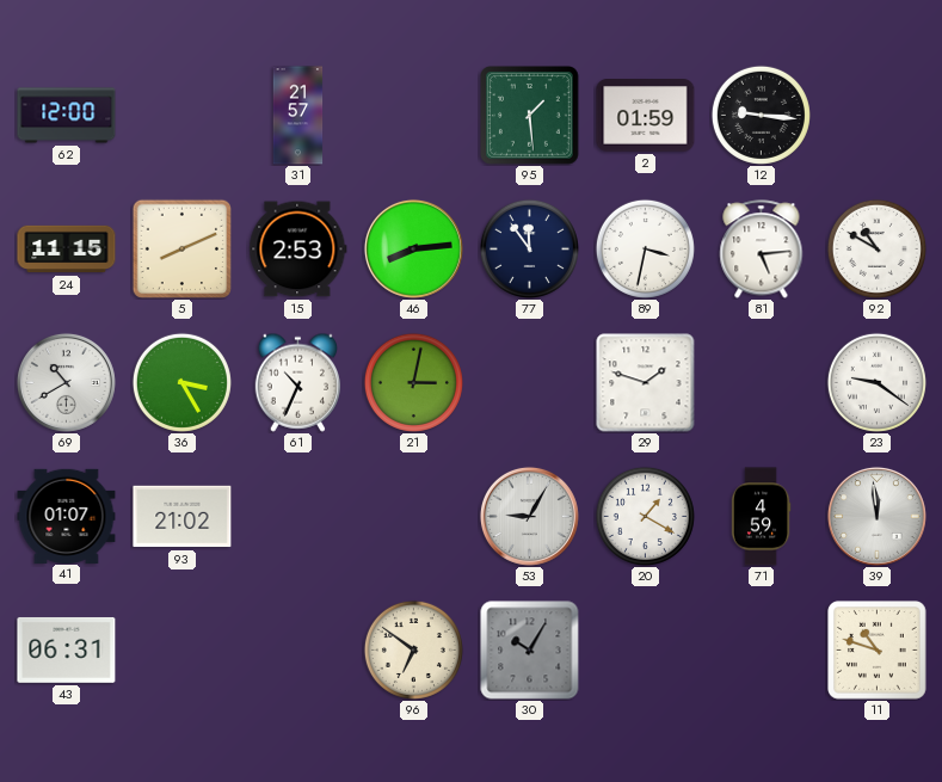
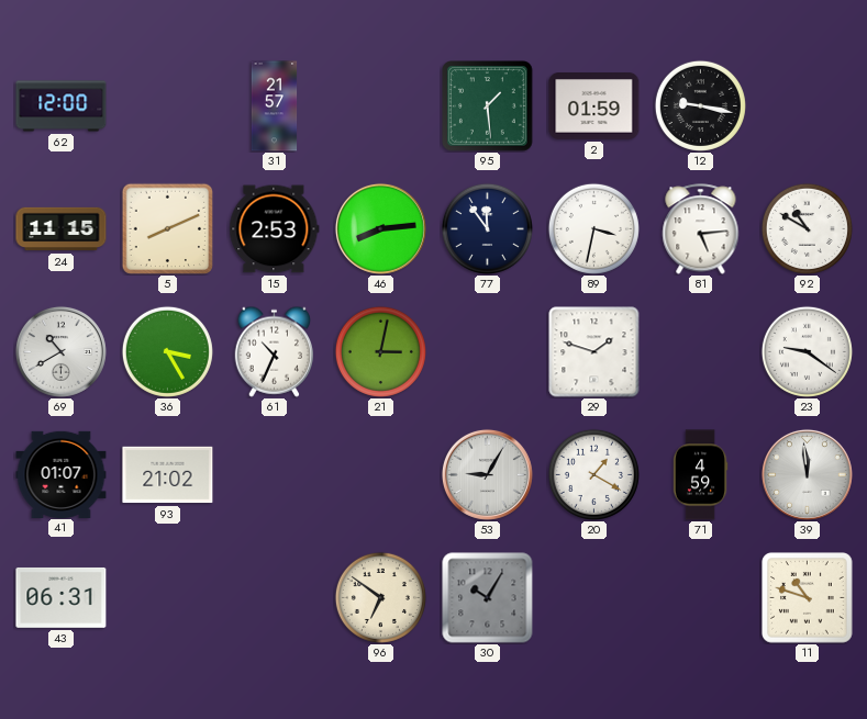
12: 9:16 -> 9:17
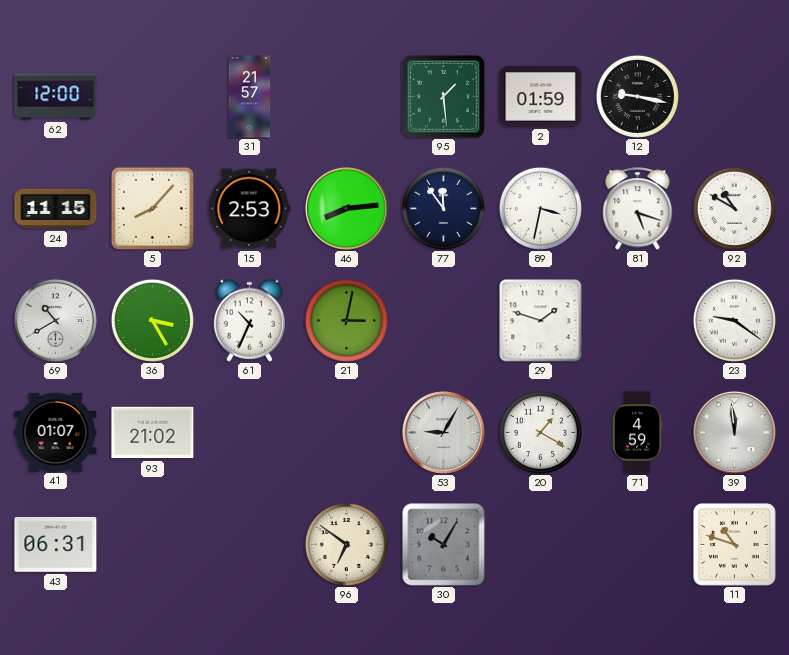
5: 8:11 -> 8:07
81: 5:14 -> 5:18
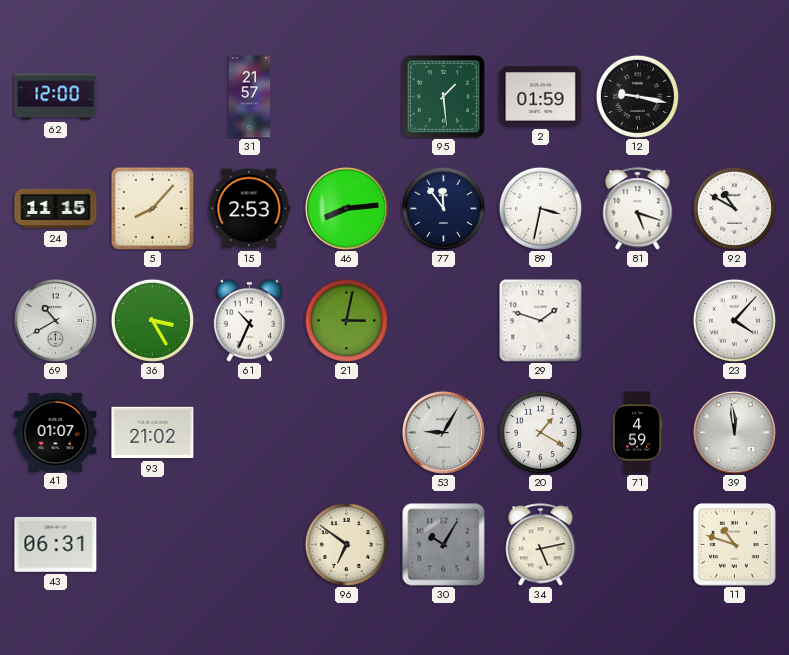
23: 9:21 -> 4:07
34: none -> 5:13
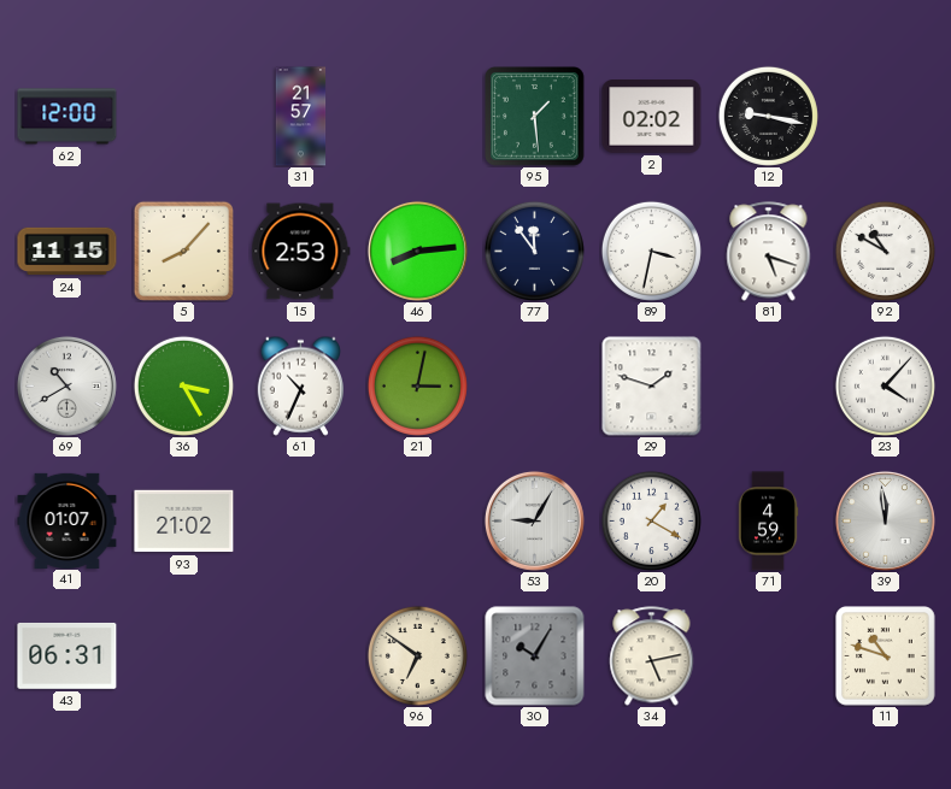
2: 01:59 -> 02:02
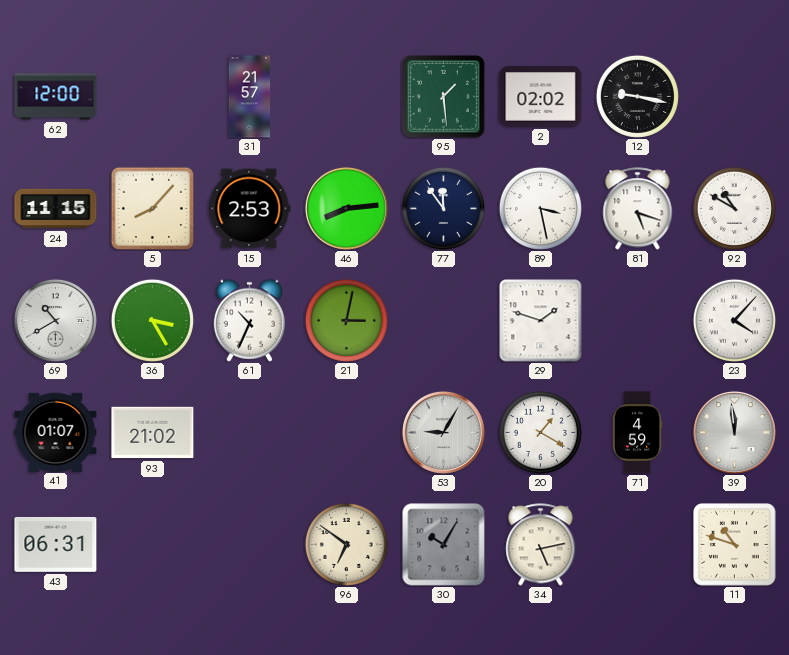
89: 3:32 -> 3:28
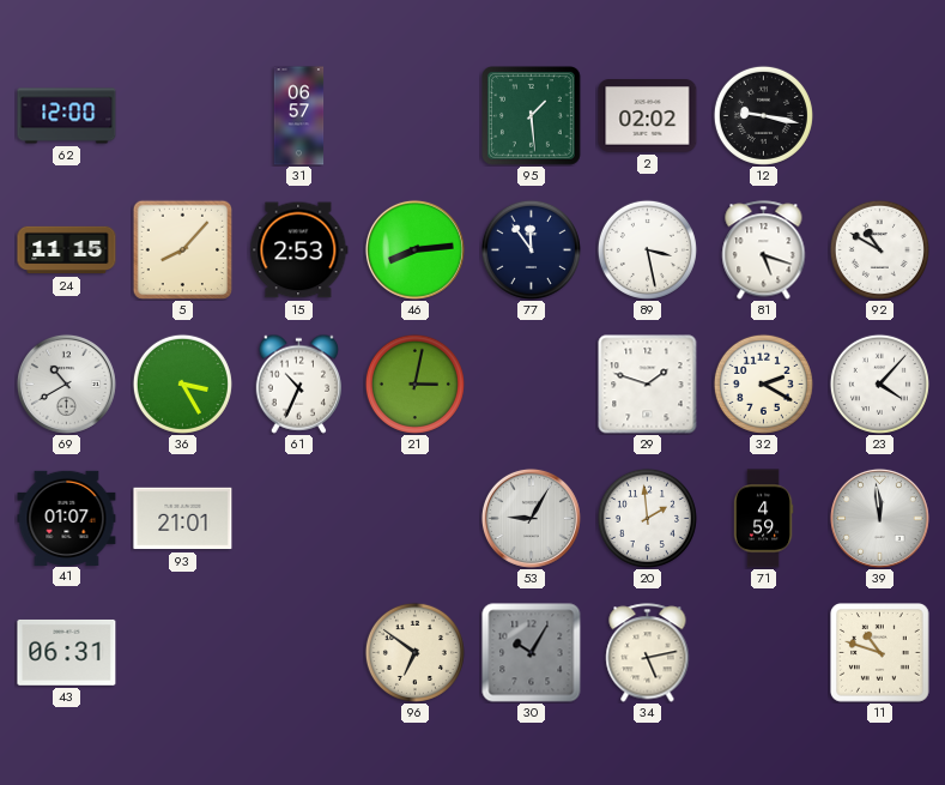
31: 21:57 -> 06:57
32: none -> 2:20
93: 21:02 -> 21:01
20: 1:20 -> 1:59
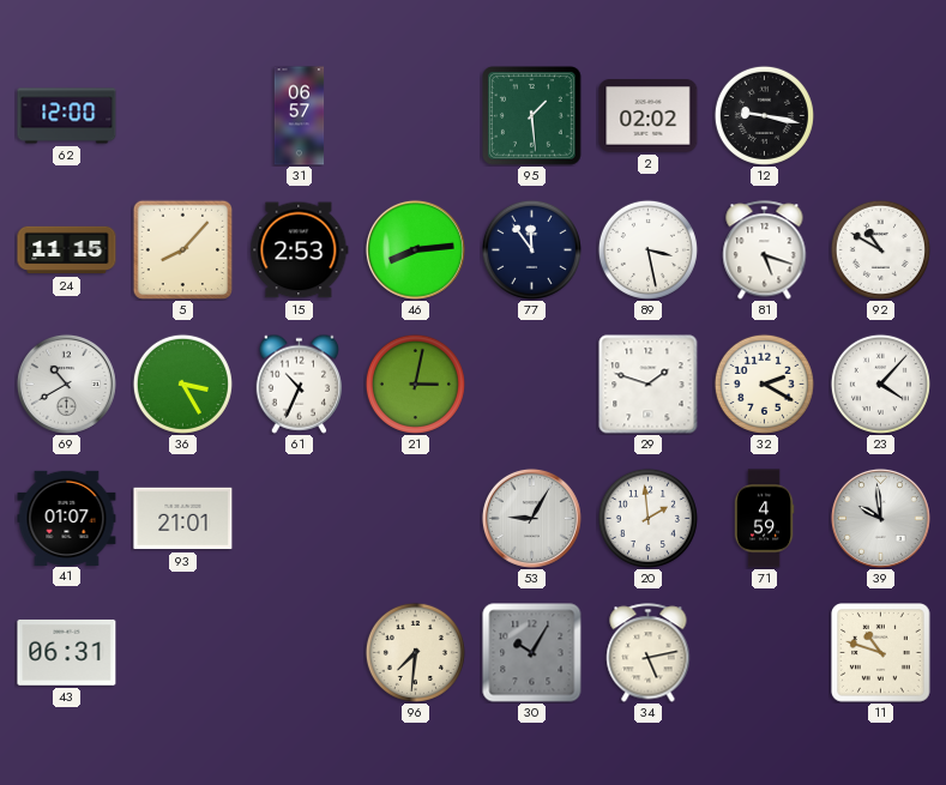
39: 11:59 -> 9:59
96: 6:51 -> 7:31
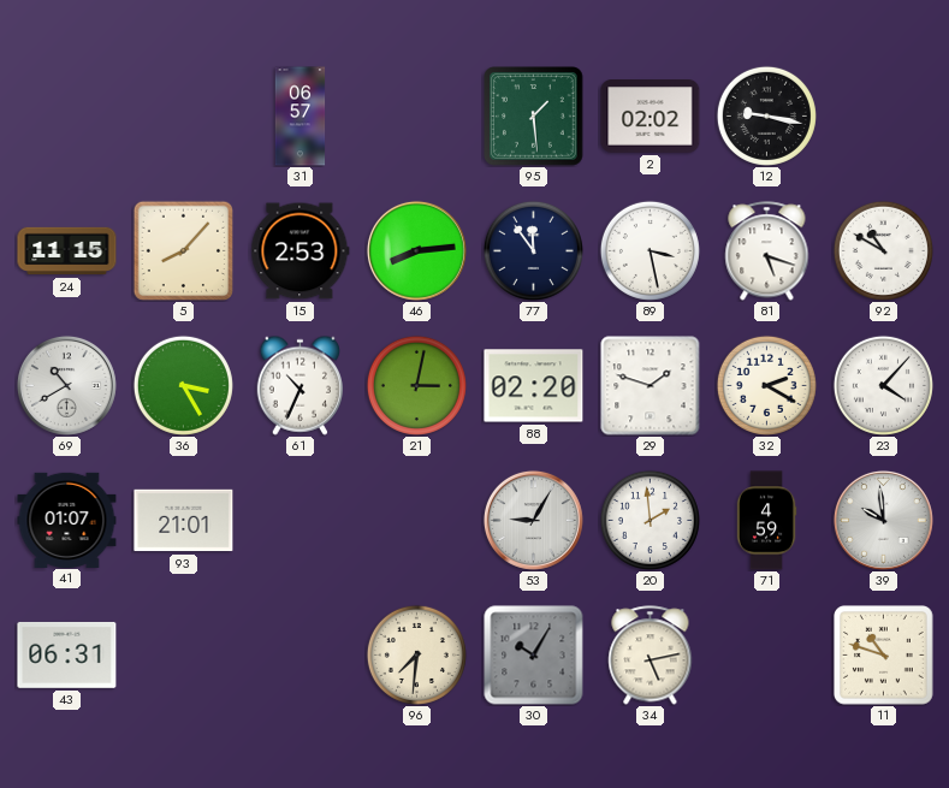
62: 12:00 -> none
88: none -> 02:20
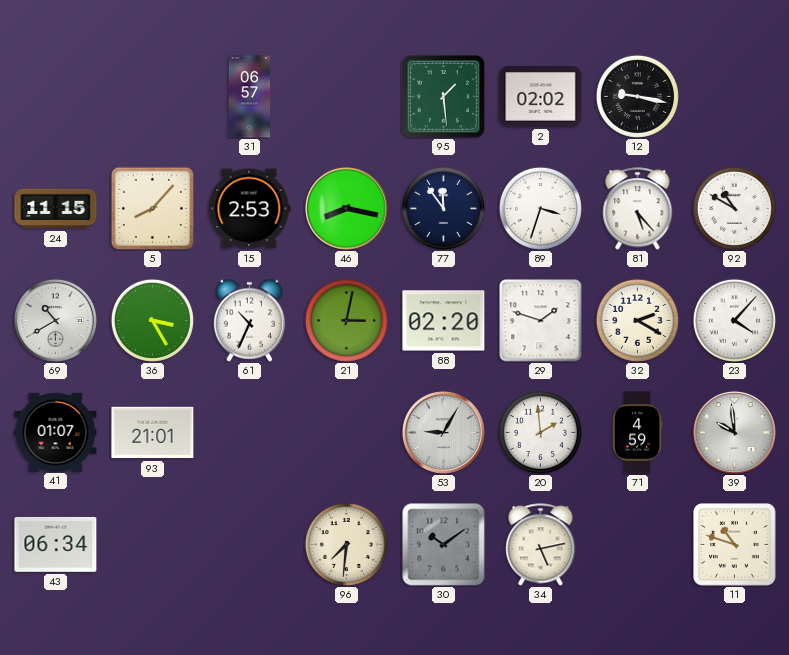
46: 8:14 -> 8:17
89: 3:28 -> 3:33
81: 5:18 -> 5:23
43: 06:31 -> 06:34
30: 10:05 -> 10:09
